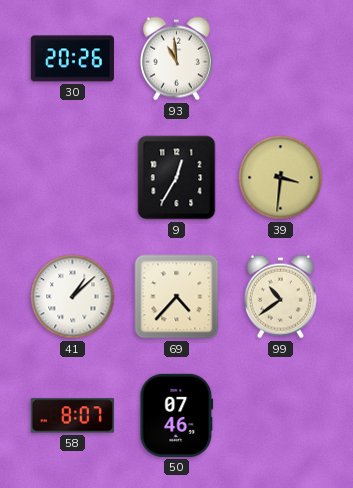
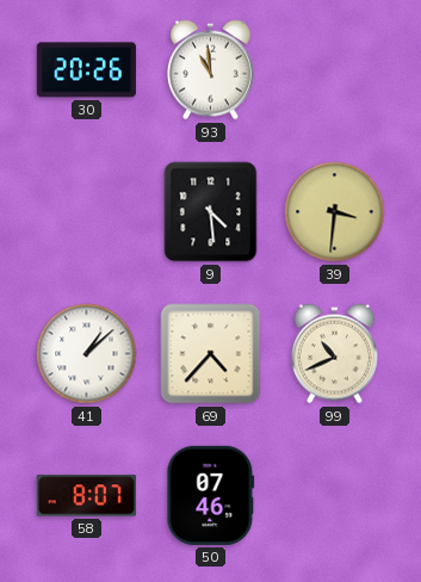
9: 12:35 -> 4:29
99: 10:39 -> 10:41
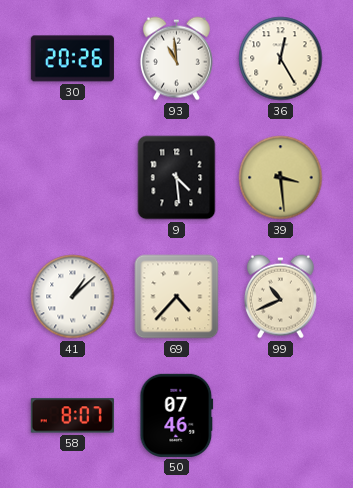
36: none -> 12:25
39: 3:31 -> 3:29
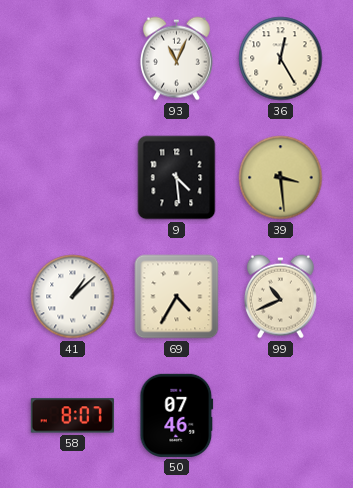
30: 20:26 -> none
93: 10:59 -> 11:04
69: 4:37 -> 4:35
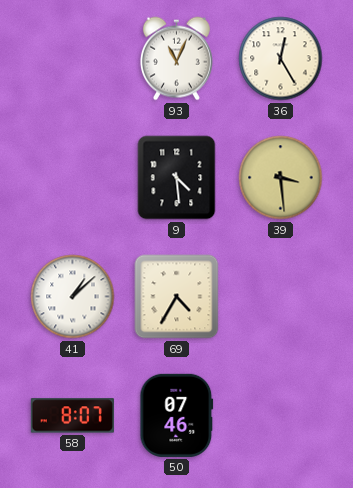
99: 10:41 -> none
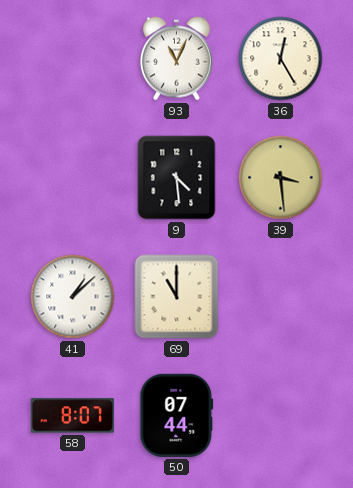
69: 4:35 -> 11:00
50: 07:46 -> 07:44
